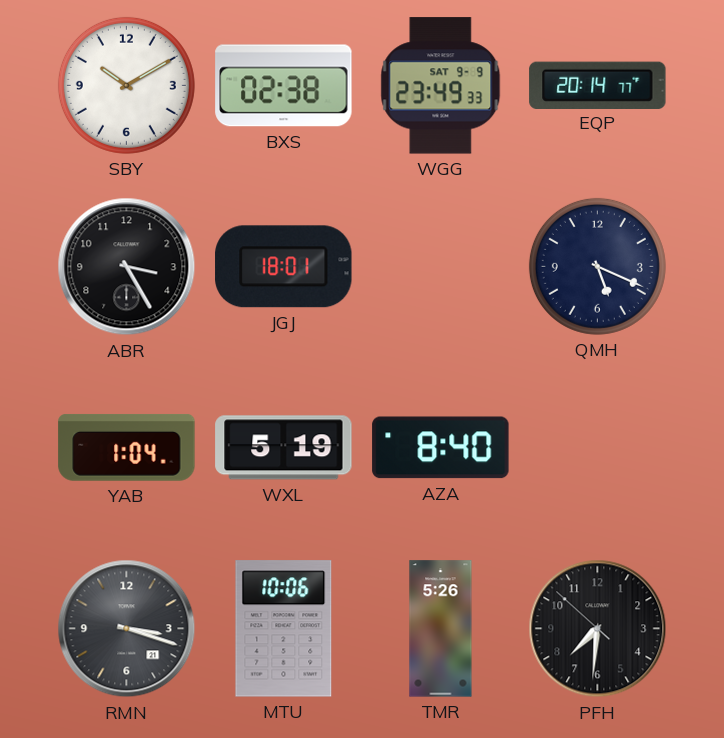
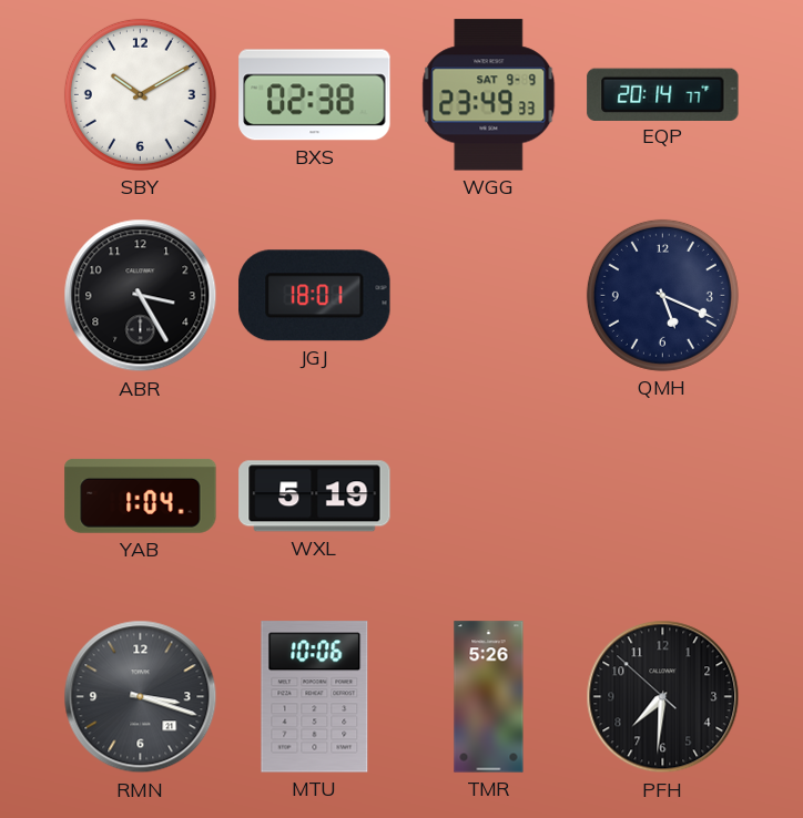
AZA: 8:40 -> none
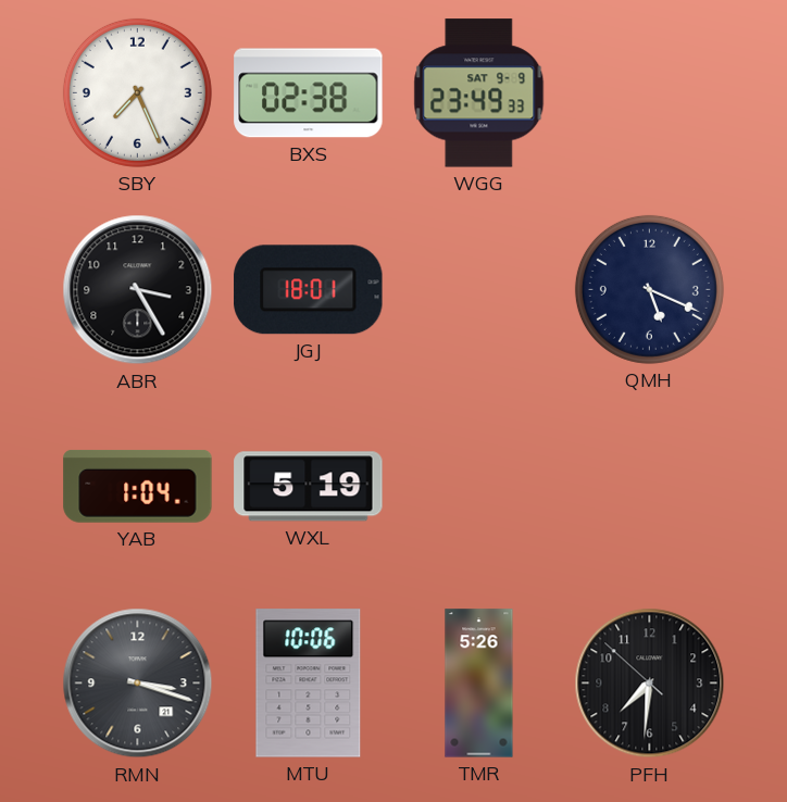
SBY: 10:10 -> 7:26
EQP: 20:14 -> none
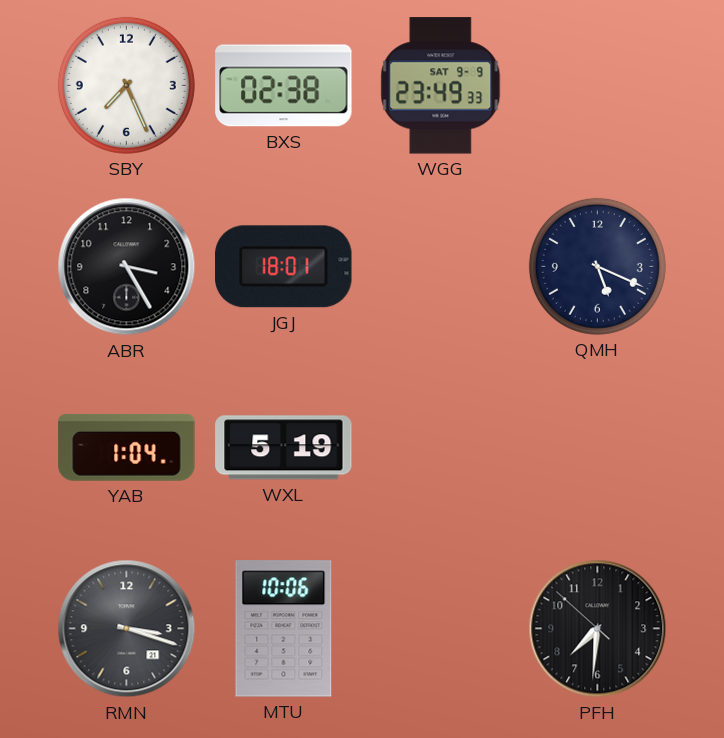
TMR: 5:26 -> none
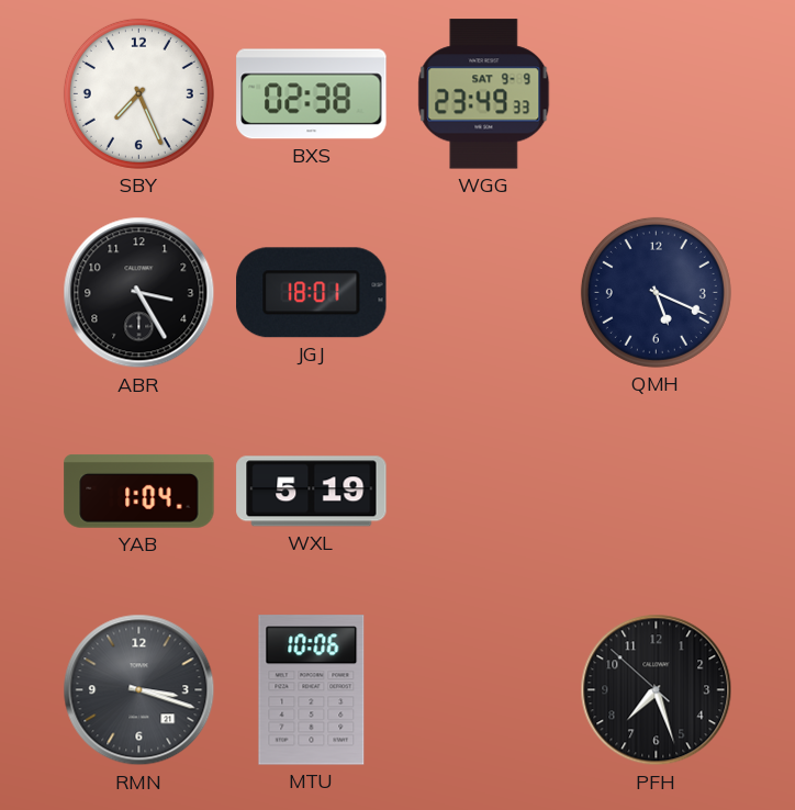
PFH: 7:30 -> 7:26
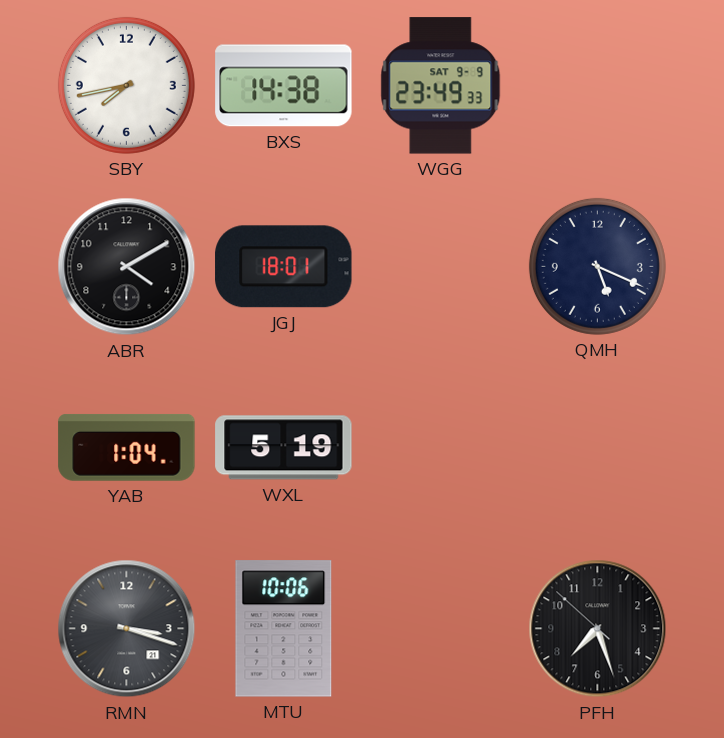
SBY: 7:26 -> 7:43
BXS: 02:38 -> 14:38
ABR: 3:25 -> 4:10
